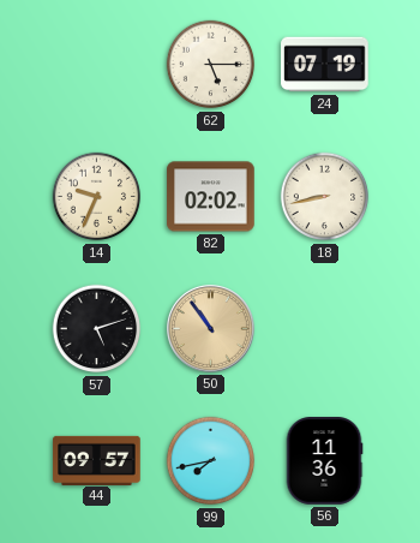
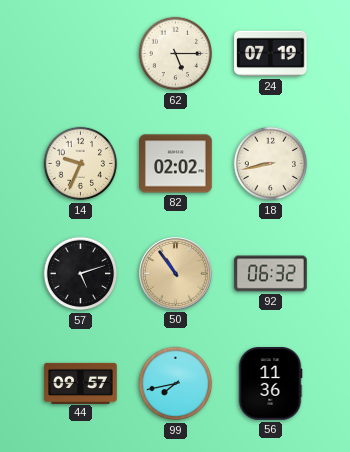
92: none -> 06:32
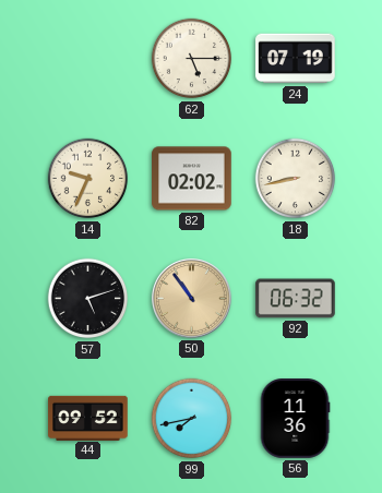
44: 09:57 -> 09:52
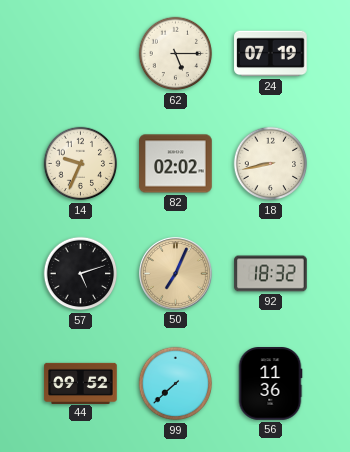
50: 10:54 -> 7:04
92: 06:32 -> 18:32
99: 7:43 -> 7:38
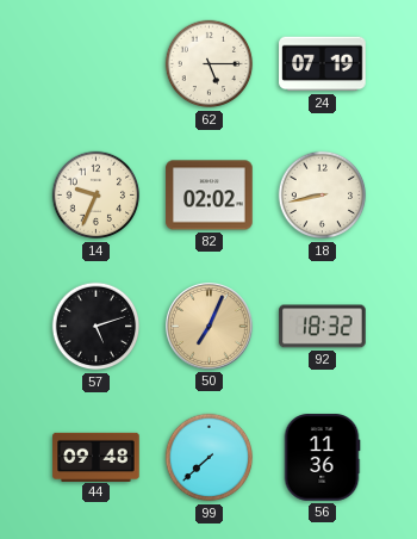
44: 09:52 -> 09:48
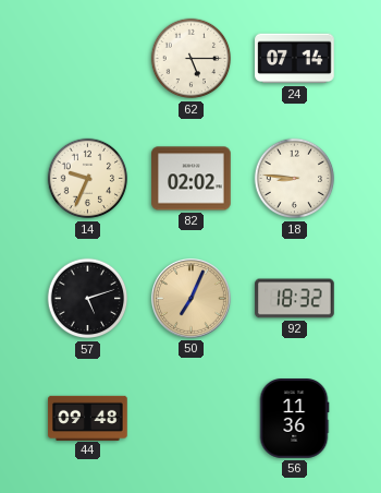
24: 07:19 -> 07:14
18: 8:43 -> 8:46
99: 7:38 -> none
